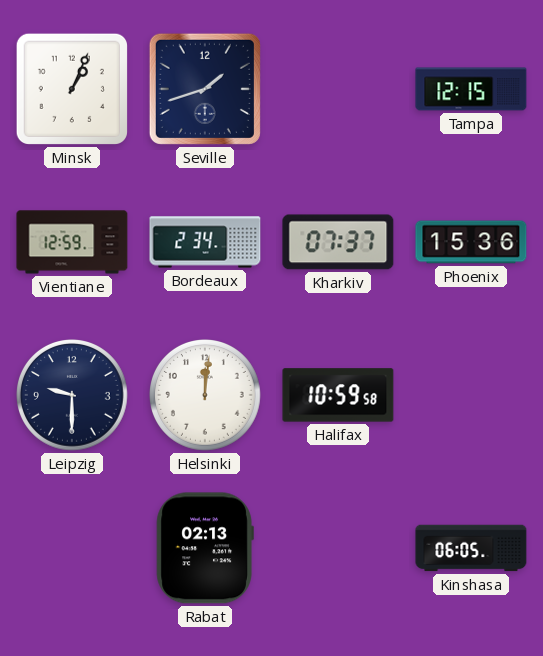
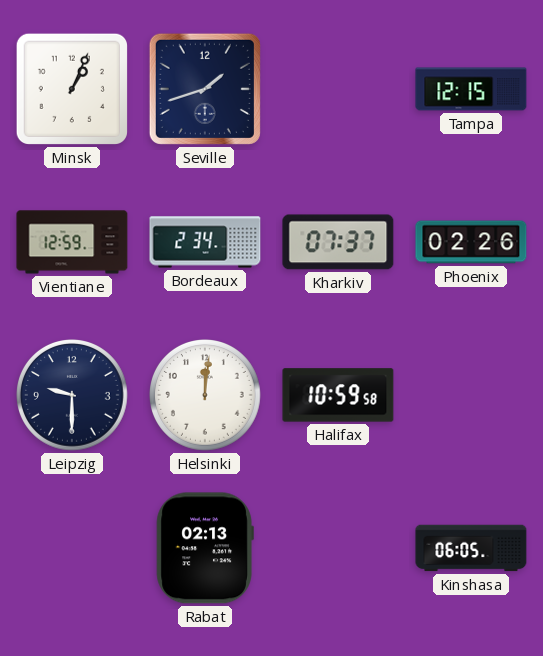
Phoenix: 15:36 -> 02:26
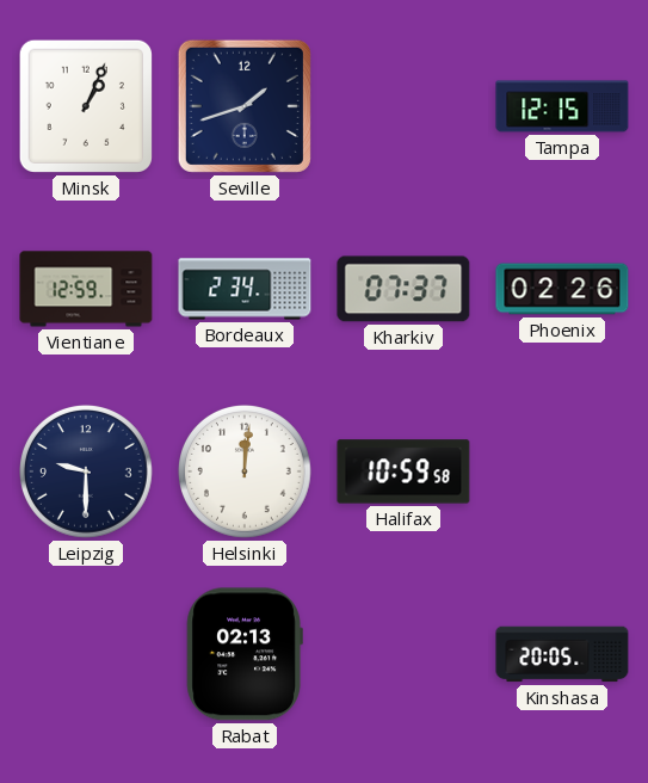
Kinshasa: 06:05 -> 20:05
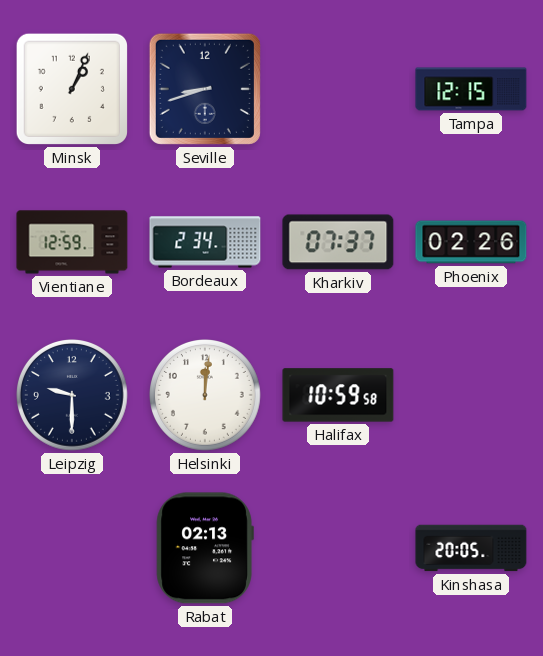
Seville: 1:42 -> 8:42
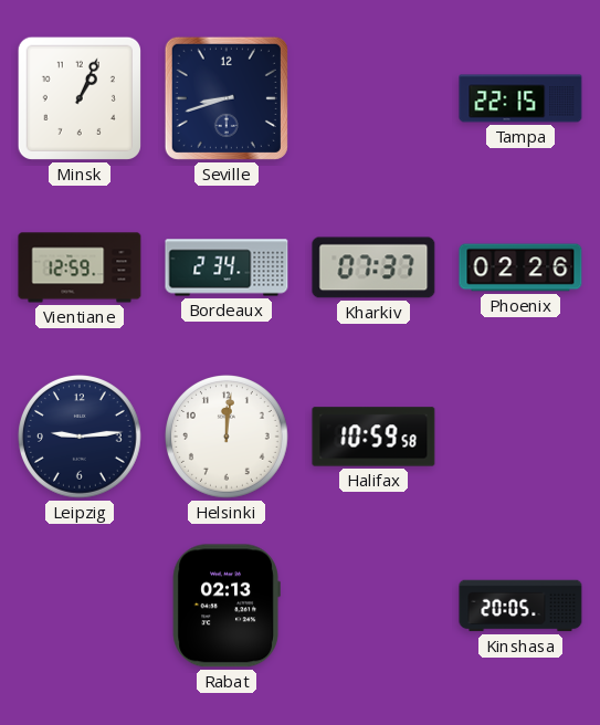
Tampa: 12:15 -> 22:15
Leipzig: 9:30 -> 9:14
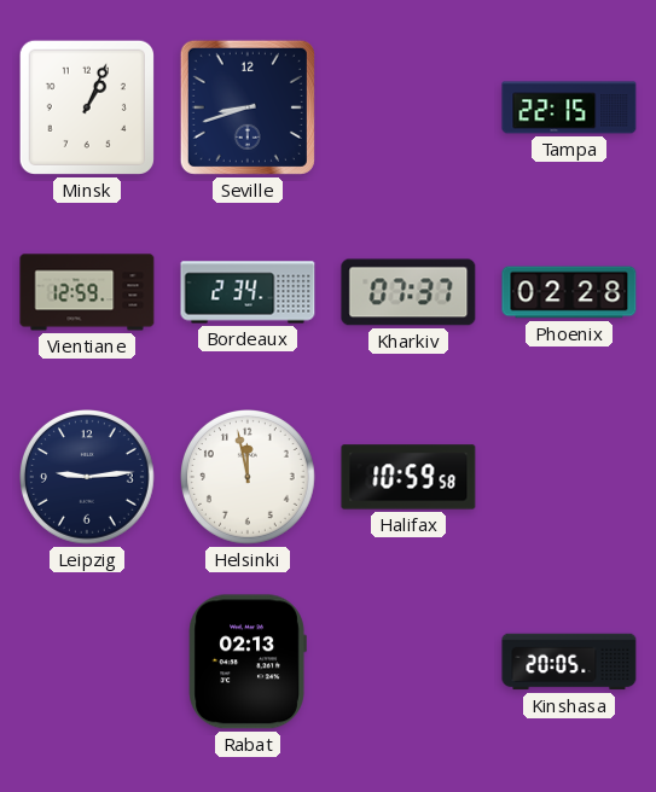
Phoenix: 02:26 -> 02:28
Helsinki: 12:01 -> 11:58
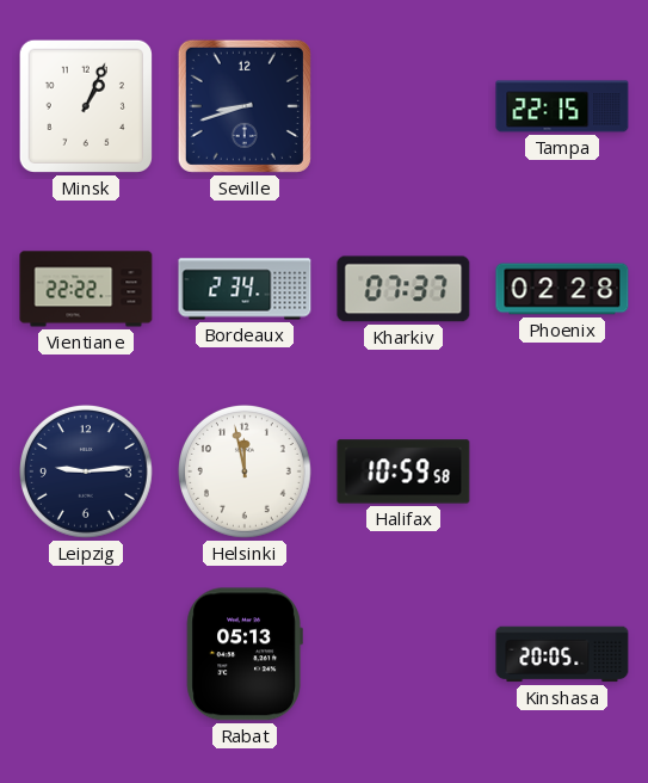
Vientiane: 12:59 -> 22:22
Rabat: 02:13 -> 05:13
